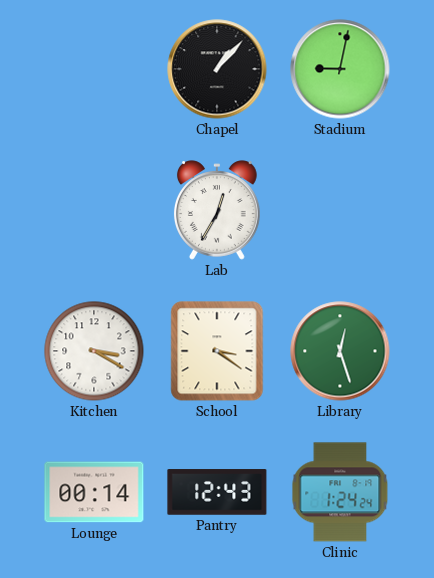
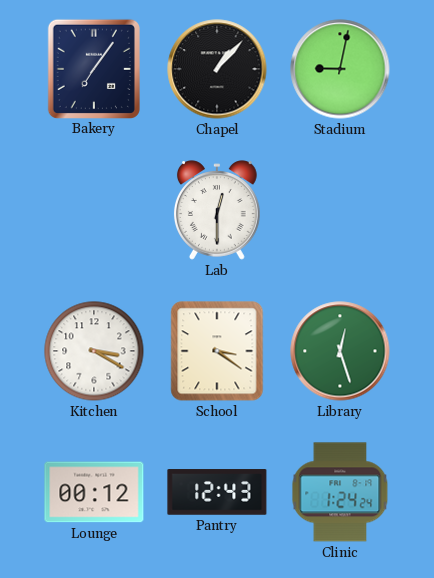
Bakery: none -> 7:06
Lab: 12:35 -> 12:30
Lounge: 00:14 -> 00:12
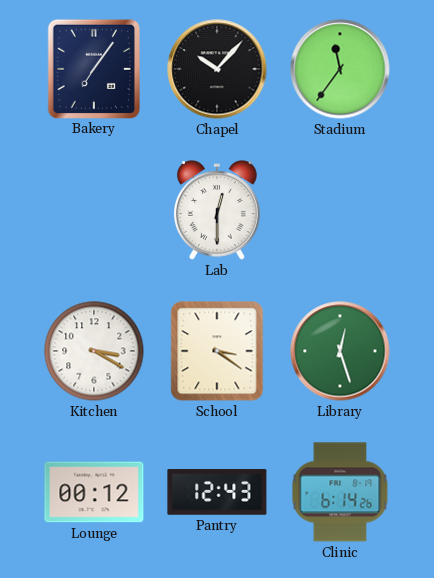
Chapel: 1:07 -> 10:07
Stadium: 9:02 -> 11:36
Clinic: 1:24 -> 6:14
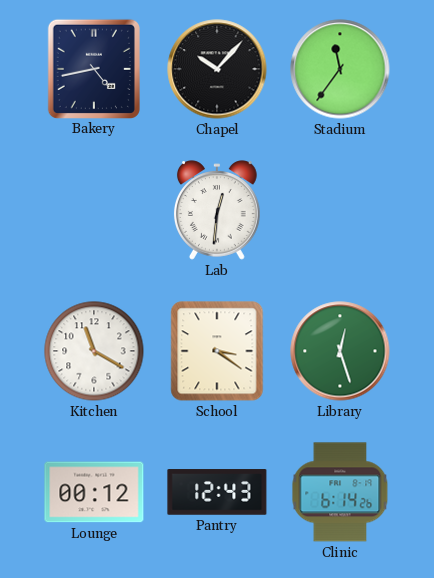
Bakery: 7:06 -> 4:43
Lab: 12:30 -> 12:31
Kitchen: 3:20 -> 11:20
